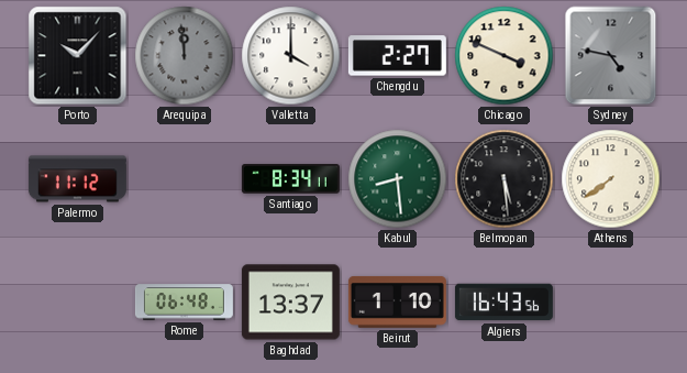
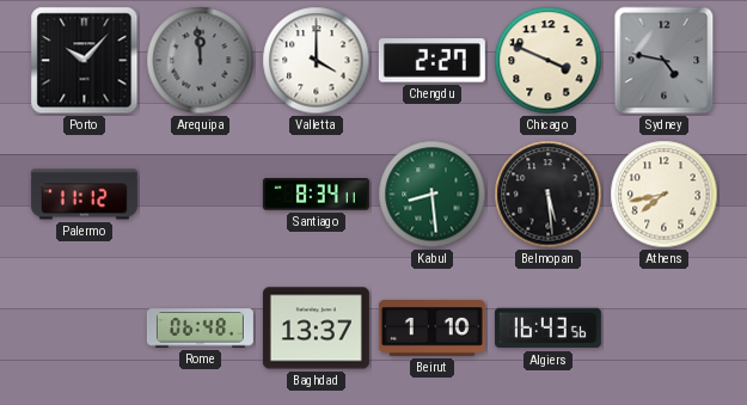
Athens: 7:39 -> 7:43
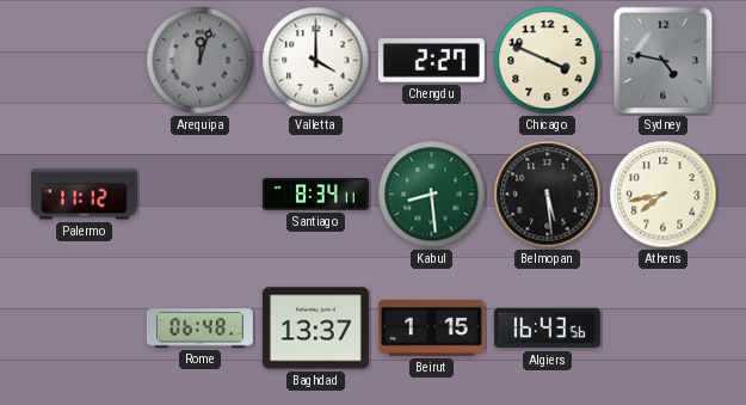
Porto: 10:07 -> none
Arequipa: 11:59 -> 12:03
Beirut: 1:10 -> 1:15
